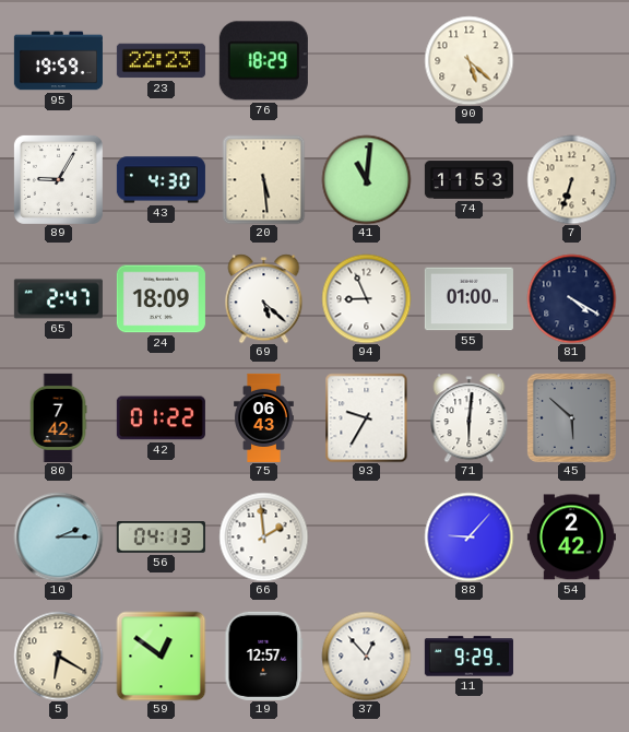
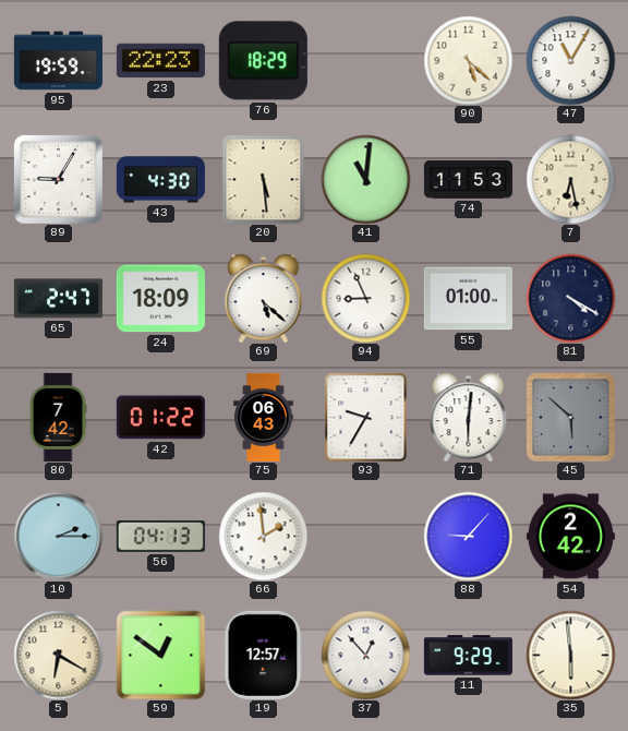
47: none -> 11:05
7: 6:33 -> 6:28
35: none -> 5:59
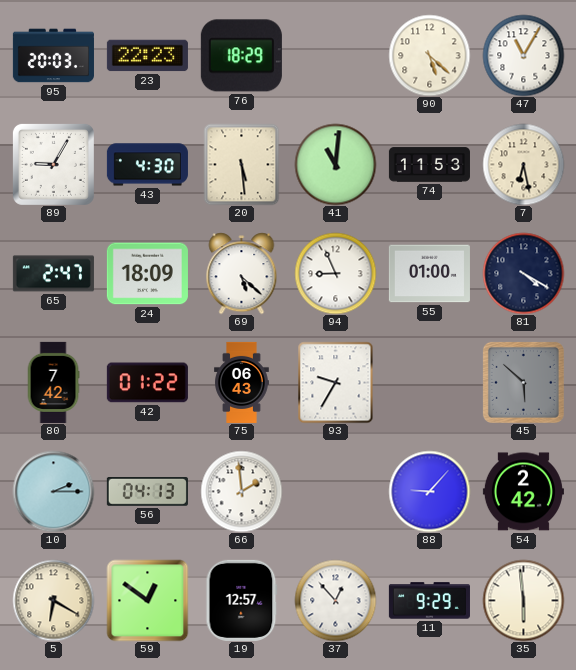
95: 19:59 -> 20:03
71: 6:01 -> none
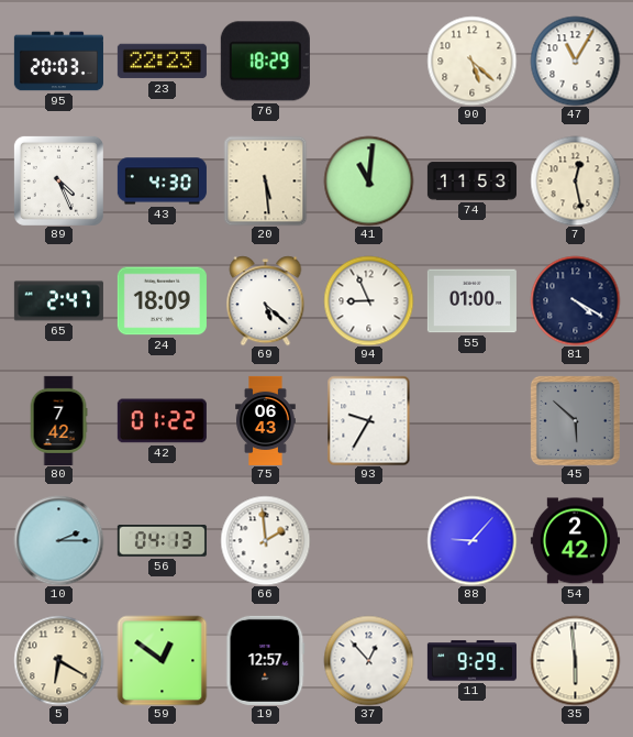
89: 9:05 -> 4:26
7: 6:28 -> 12:28
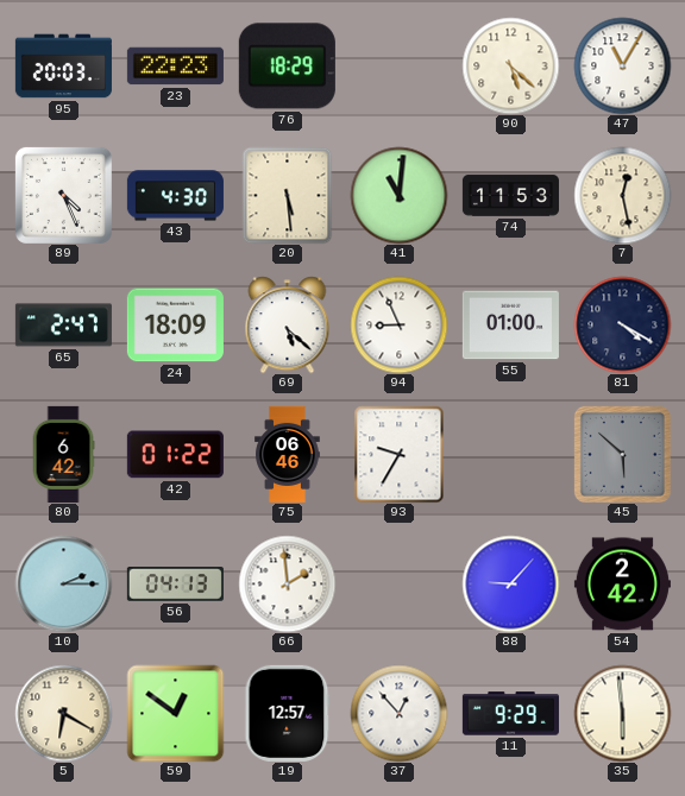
80: 7:42 -> 6:42
75: 06:43 -> 06:46
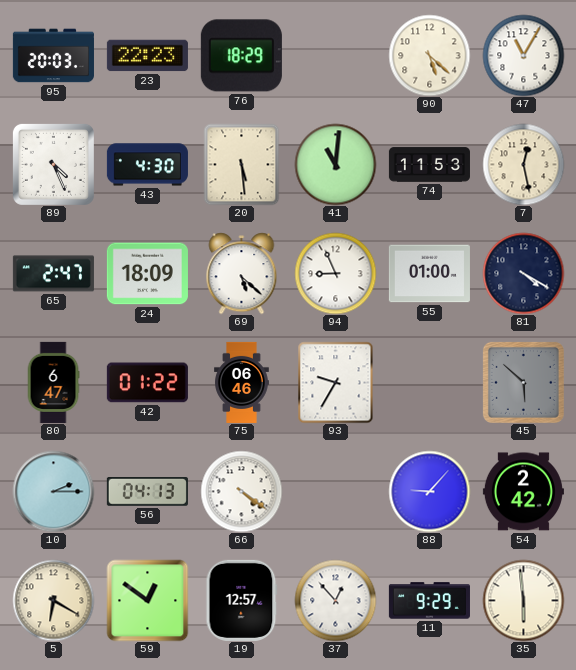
80: 6:42 -> 6:47
66: 1:59 -> 4:21
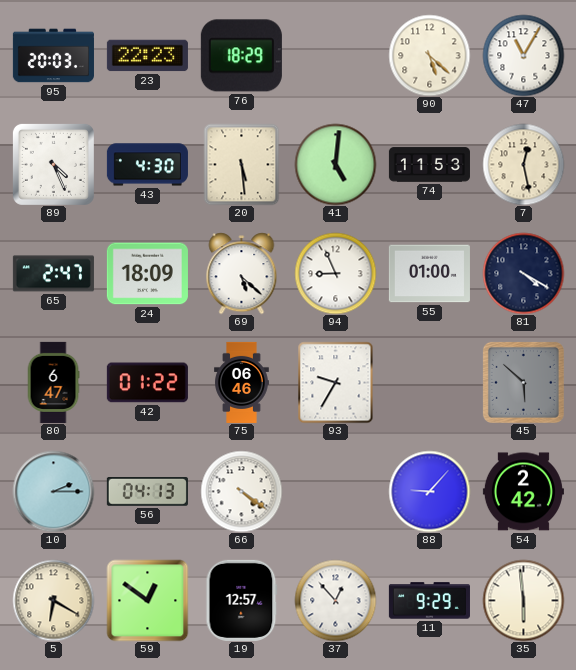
41: 11:01 -> 5:01
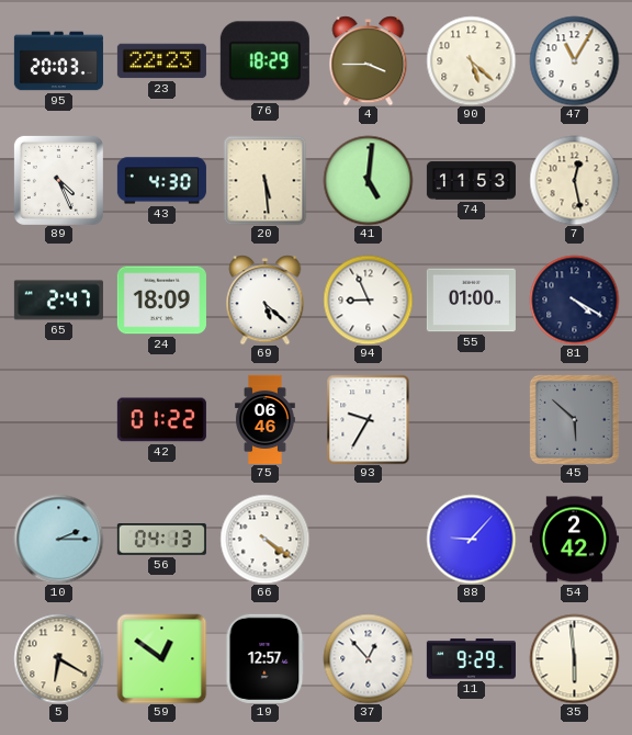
4: none -> 3:45
80: 6:47 -> none
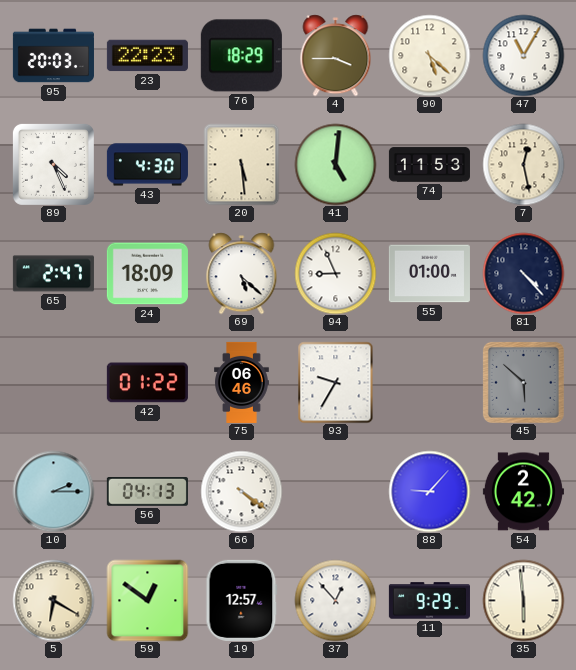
81: 4:20 -> 4:23
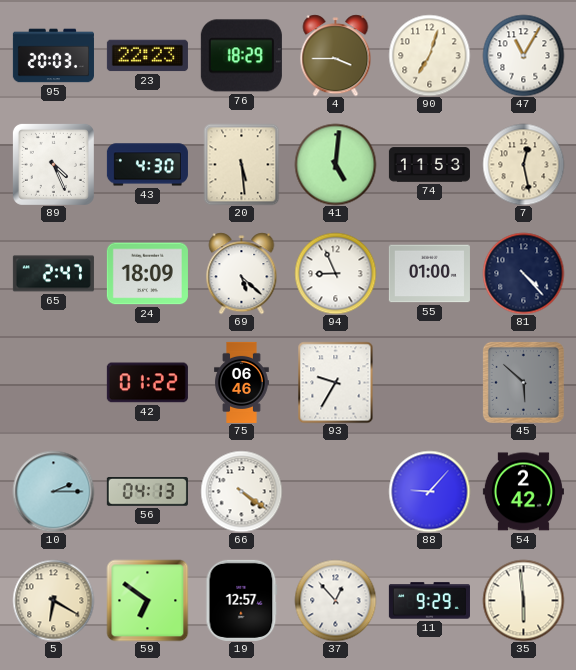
90: 5:22 -> 7:03
59: 12:51 -> 6:51
